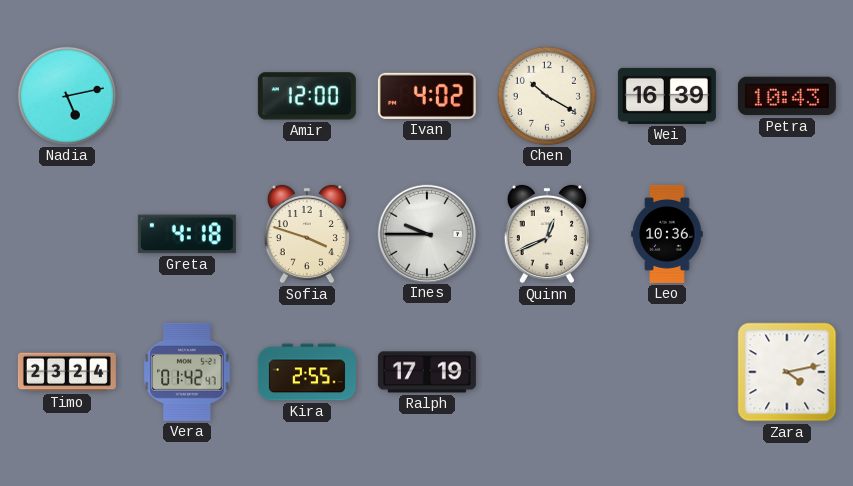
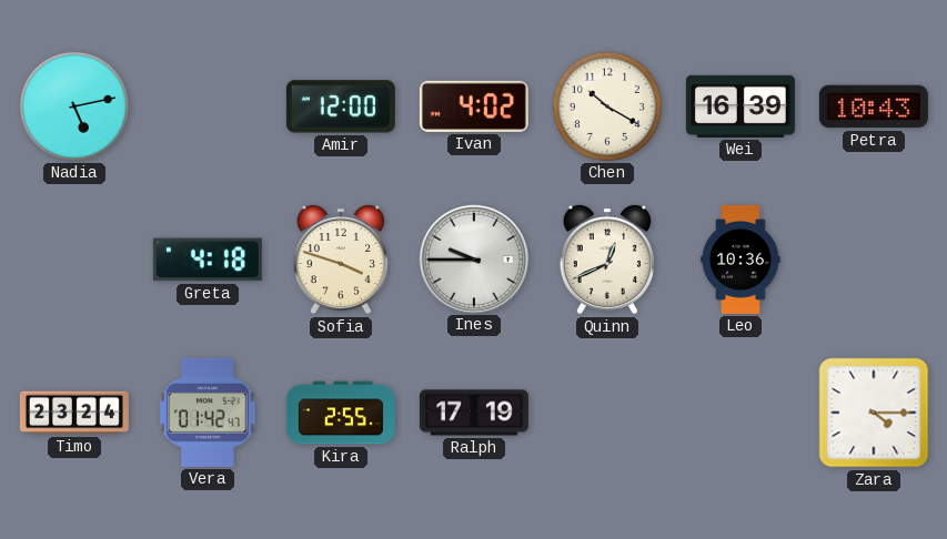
Zara: 4:13 -> 4:15
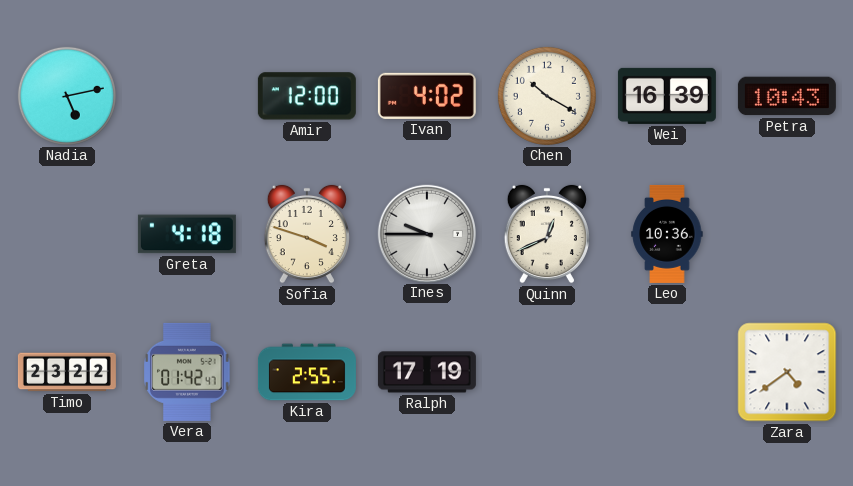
Timo: 23:24 -> 23:22
Zara: 4:15 -> 4:39
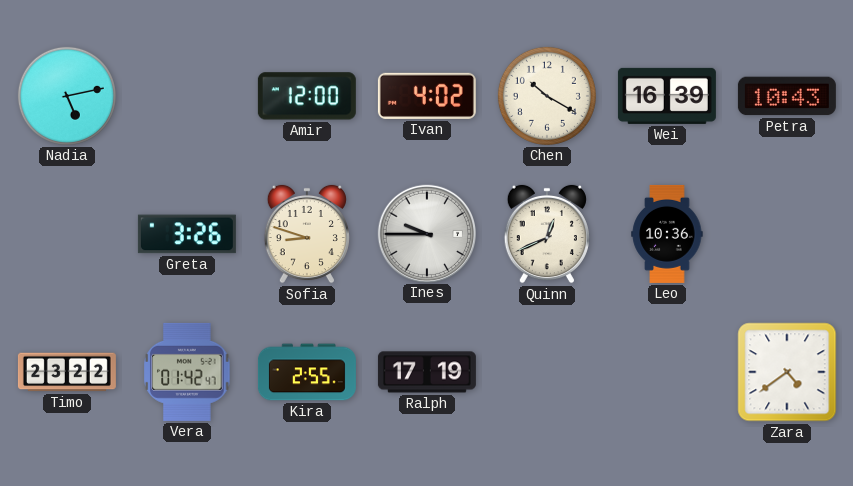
Greta: 4:18 -> 3:26
Sofia: 3:48 -> 8:48
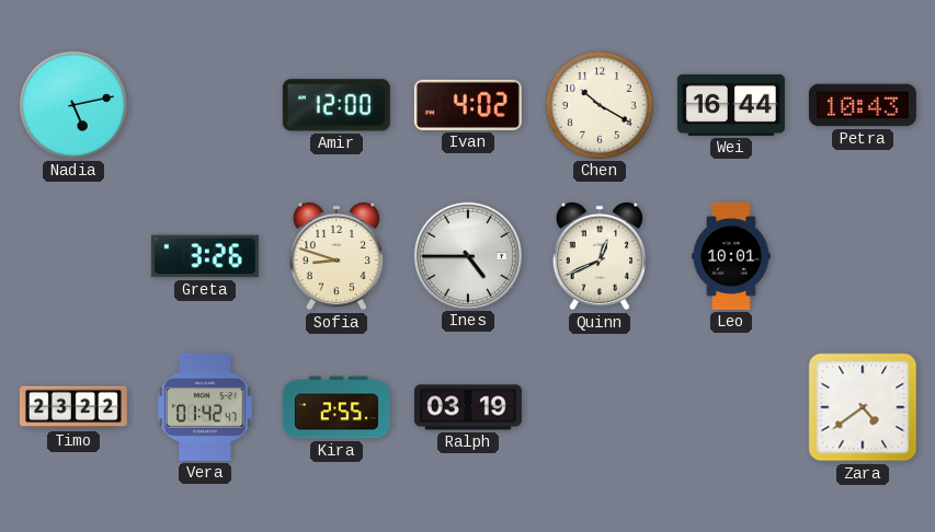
Wei: 16:39 -> 16:44
Ines: 9:45 -> 4:45
Leo: 10:36 -> 10:01
Ralph: 17:19 -> 03:19
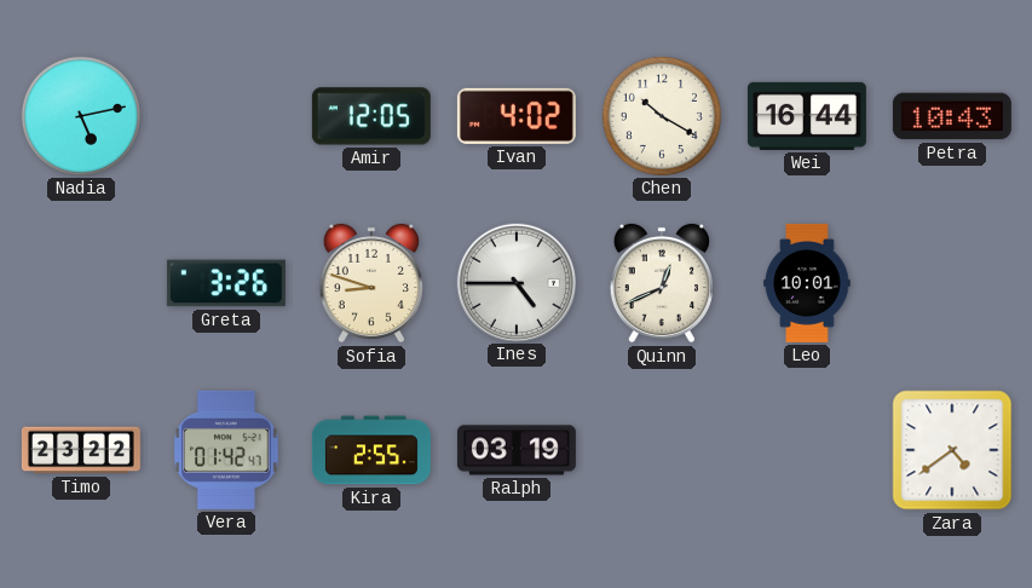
Amir: 12:00 -> 12:05
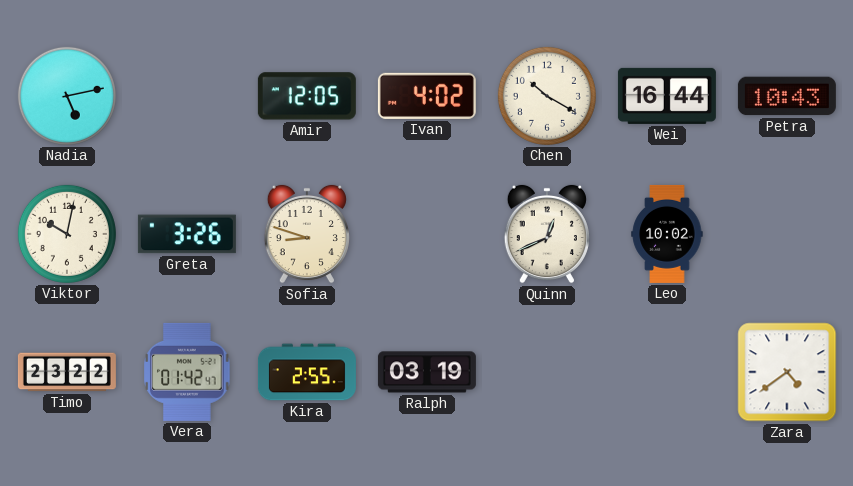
Viktor: none -> 10:02
Ines: 4:45 -> none
Leo: 10:01 -> 10:02
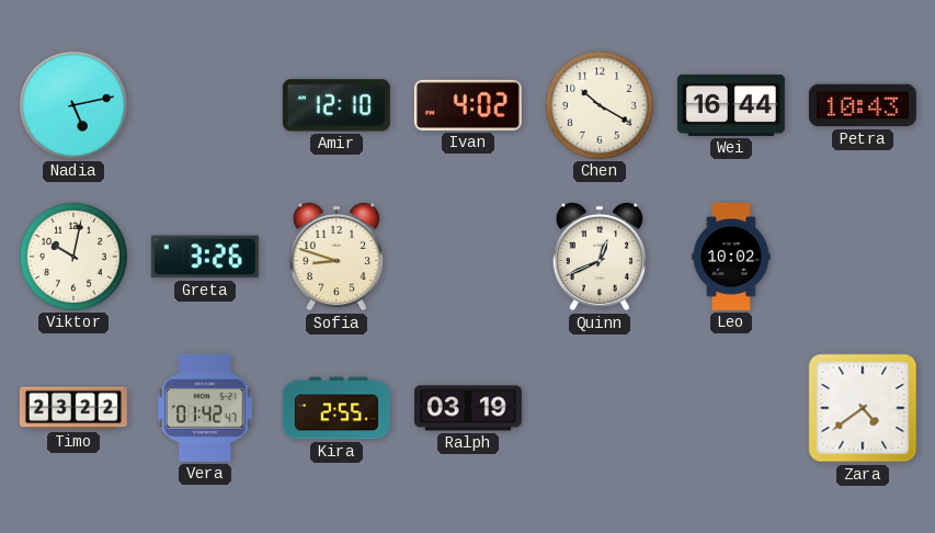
Amir: 12:05 -> 12:10
